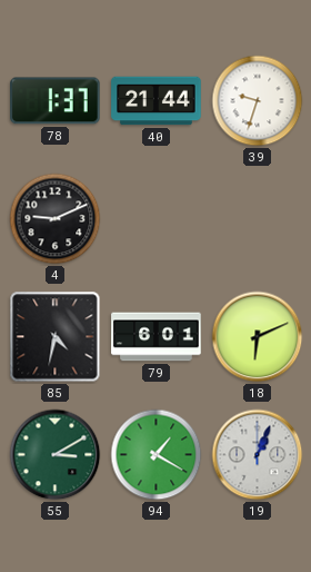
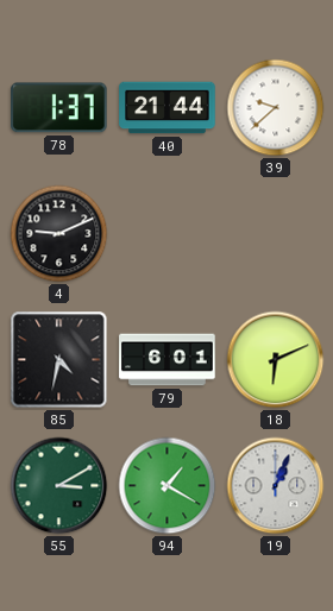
39: 9:33 -> 9:38
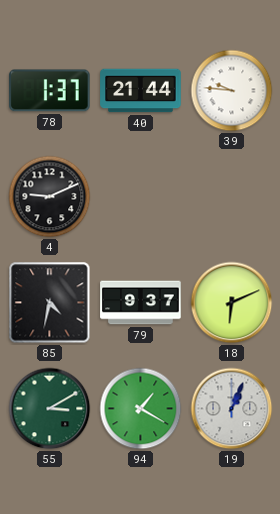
39: 9:38 -> 9:46
79: 6:01 -> 9:37
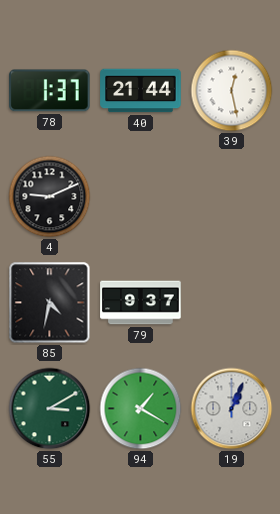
39: 9:46 -> 12:28
18: 6:11 -> none
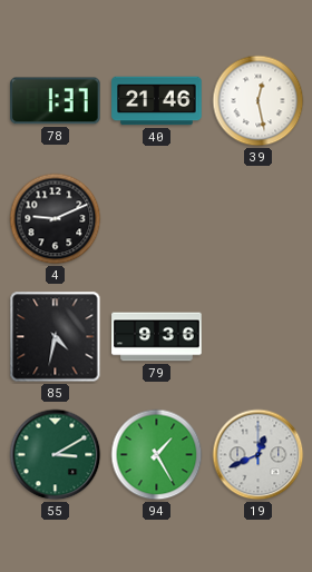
40: 21:44 -> 21:46
79: 9:37 -> 9:36
94: 1:20 -> 1:25
19: 1:04 -> 12:41
